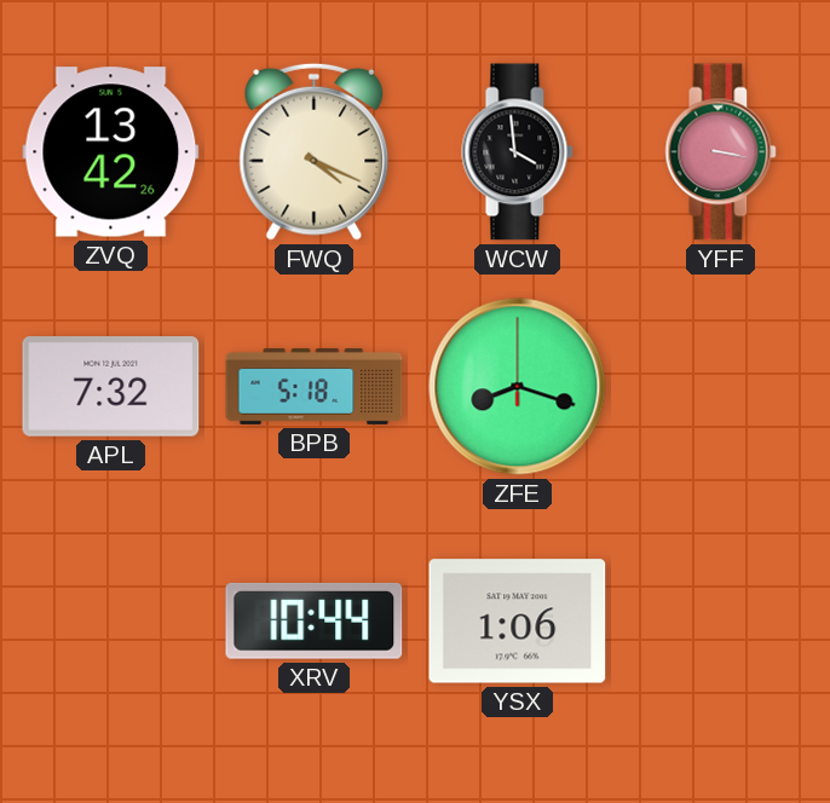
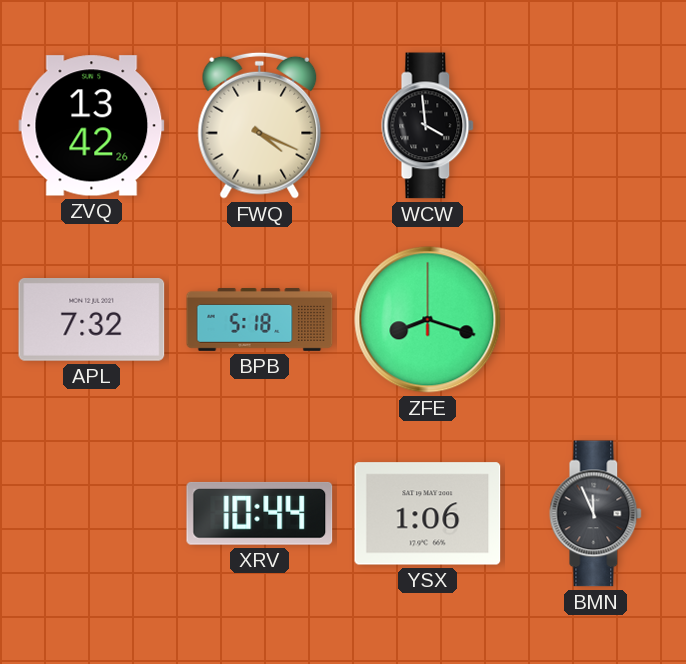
YFF: 3:17 -> none
BMN: none -> 11:56
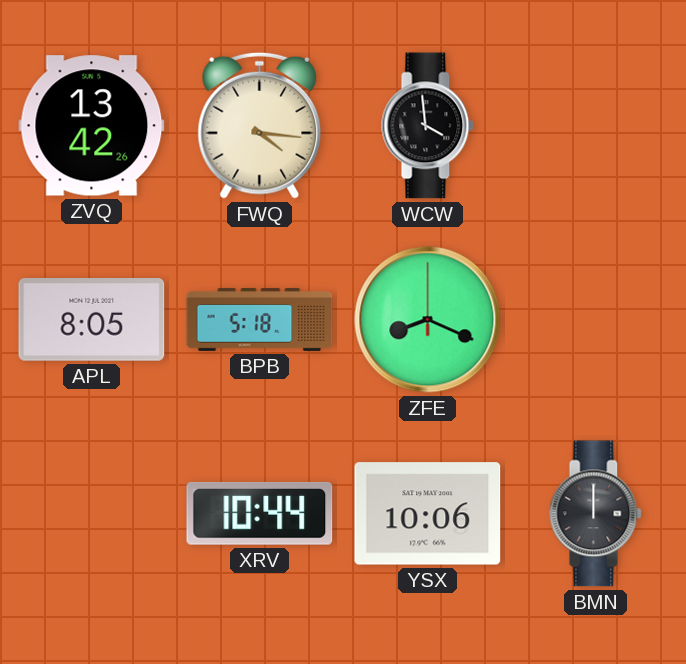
FWQ: 4:19 -> 4:16
APL: 7:32 -> 8:05
ZFE: 8:18 -> 8:19
YSX: 1:06 -> 10:06
BMN: 11:56 -> 12:00
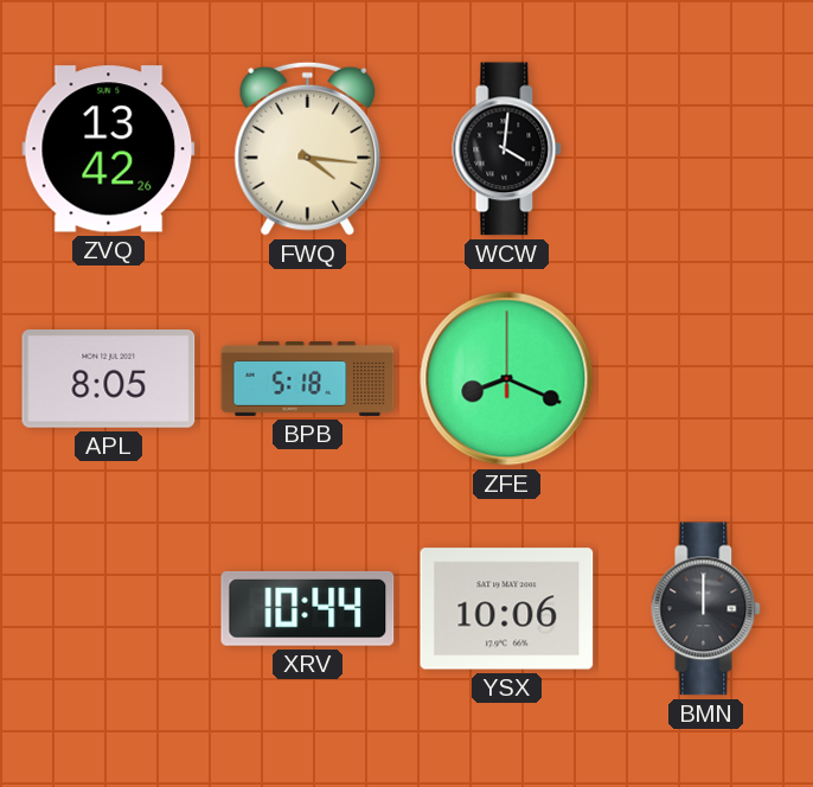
WCW: 3:59 -> 4:01
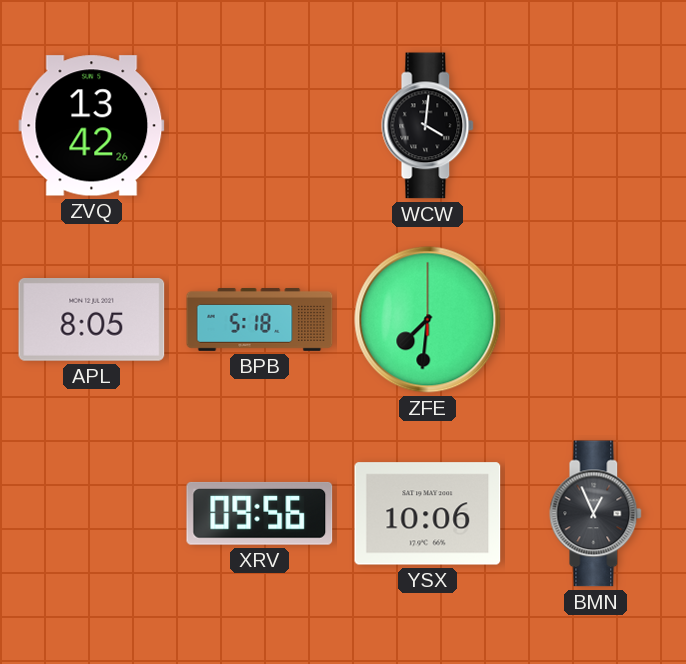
FWQ: 4:16 -> none
ZFE: 8:19 -> 7:31
XRV: 10:44 -> 09:56
BMN: 12:00 -> 12:56
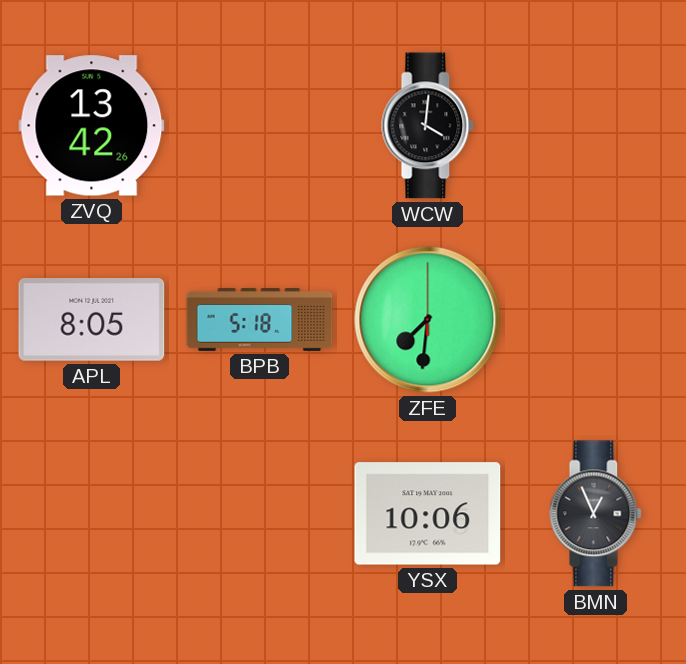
XRV: 09:56 -> none
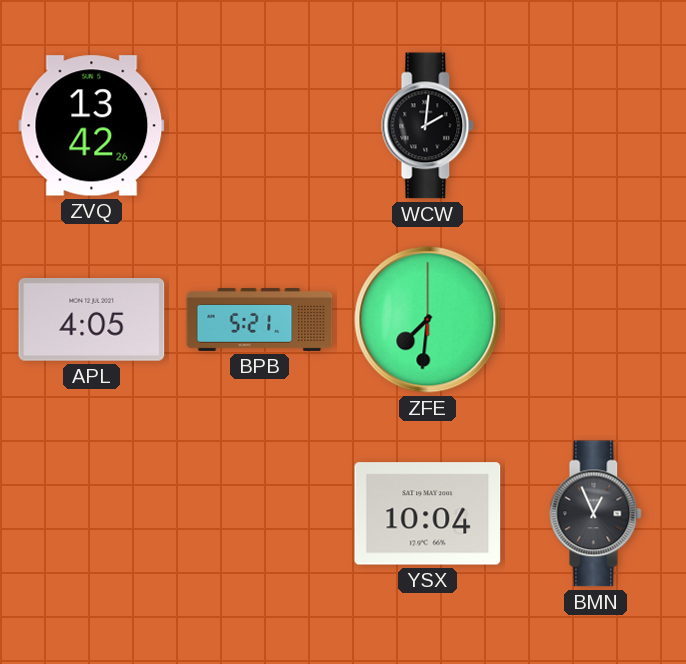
WCW: 4:01 -> 2:01
APL: 8:05 -> 4:05
BPB: 5:18 -> 5:21
YSX: 10:06 -> 10:04
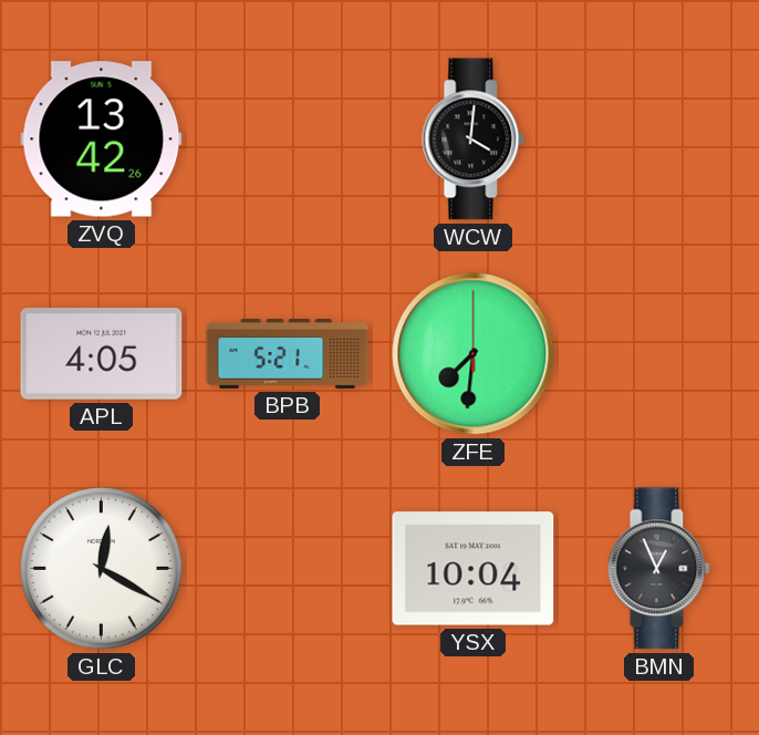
WCW: 2:01 -> 4:01
GLC: none -> 12:20
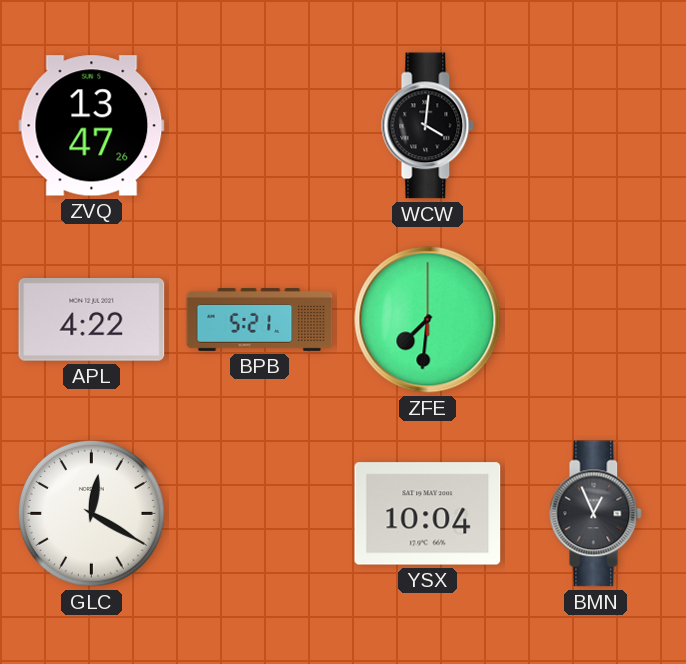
ZVQ: 13:42 -> 13:47
APL: 4:05 -> 4:22
